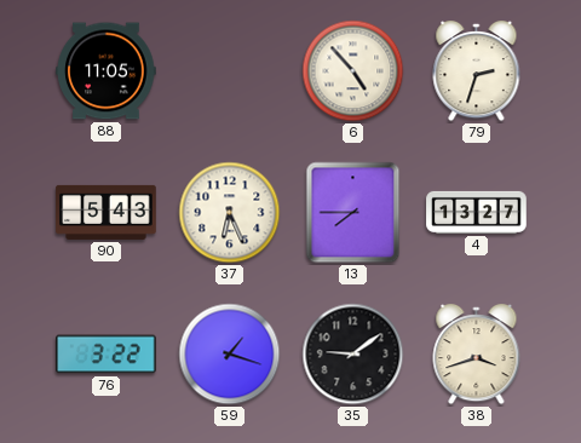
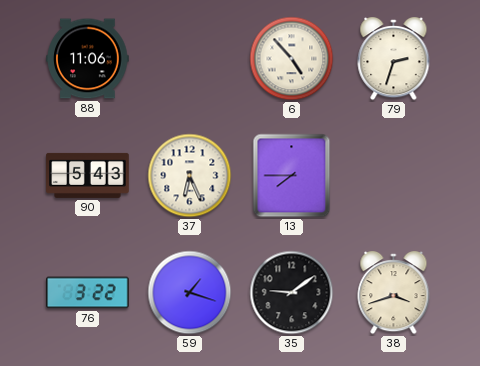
88: 11:05 -> 11:06
4: 13:27 -> none
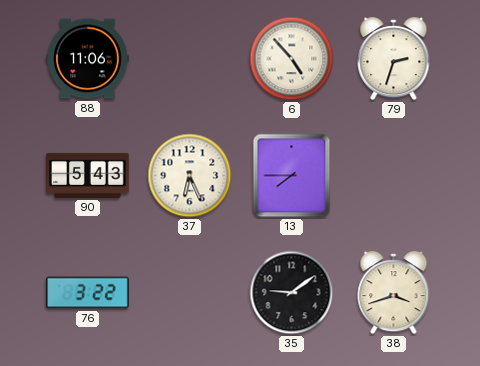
59: 1:18 -> none
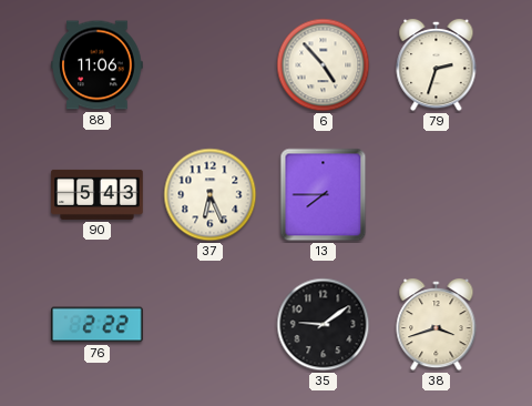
76: 3:22 -> 2:22
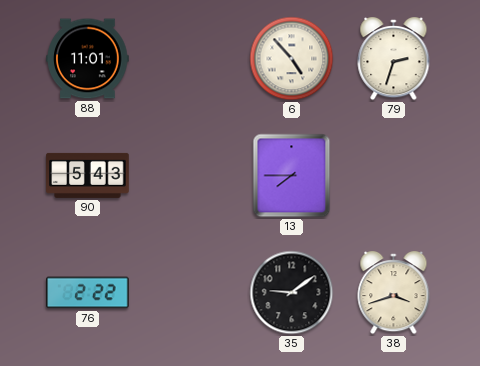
88: 11:06 -> 11:01
37: 6:26 -> none
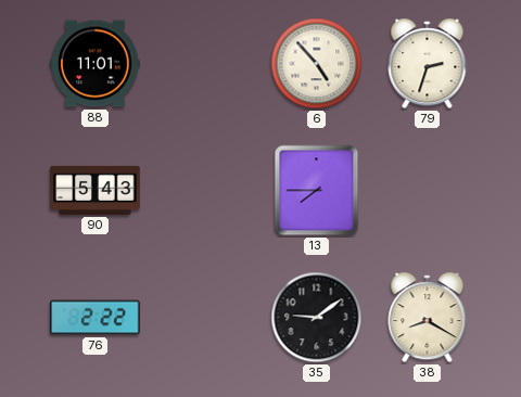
38: 3:42 -> 8:20
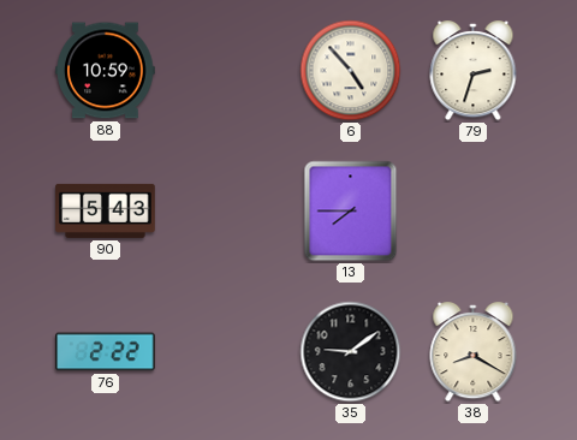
88: 11:01 -> 10:59
